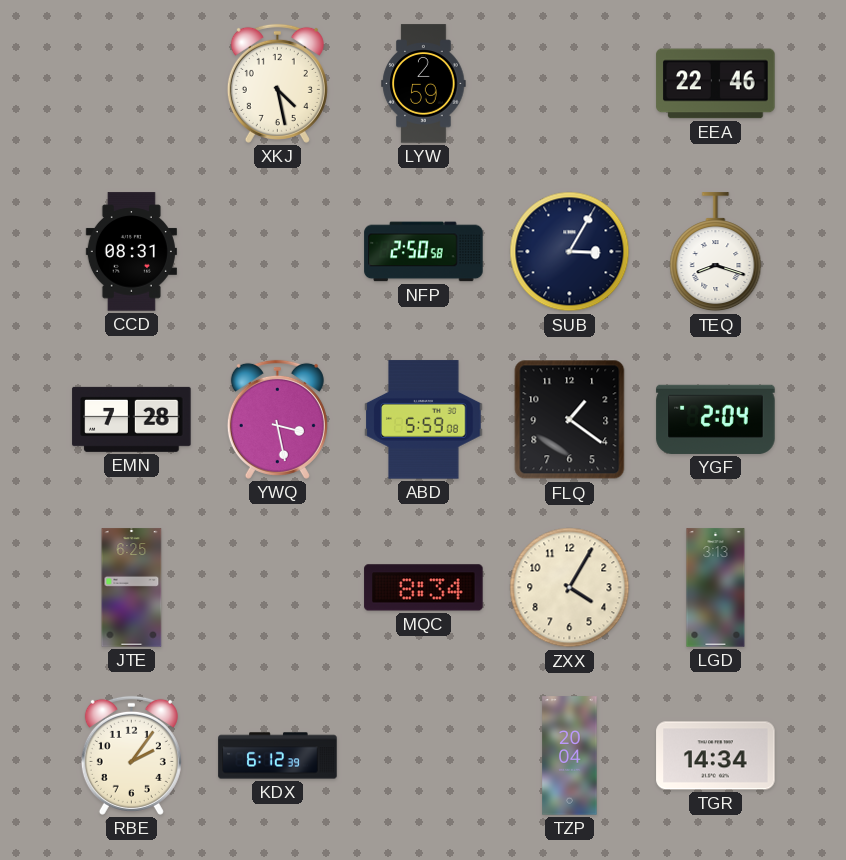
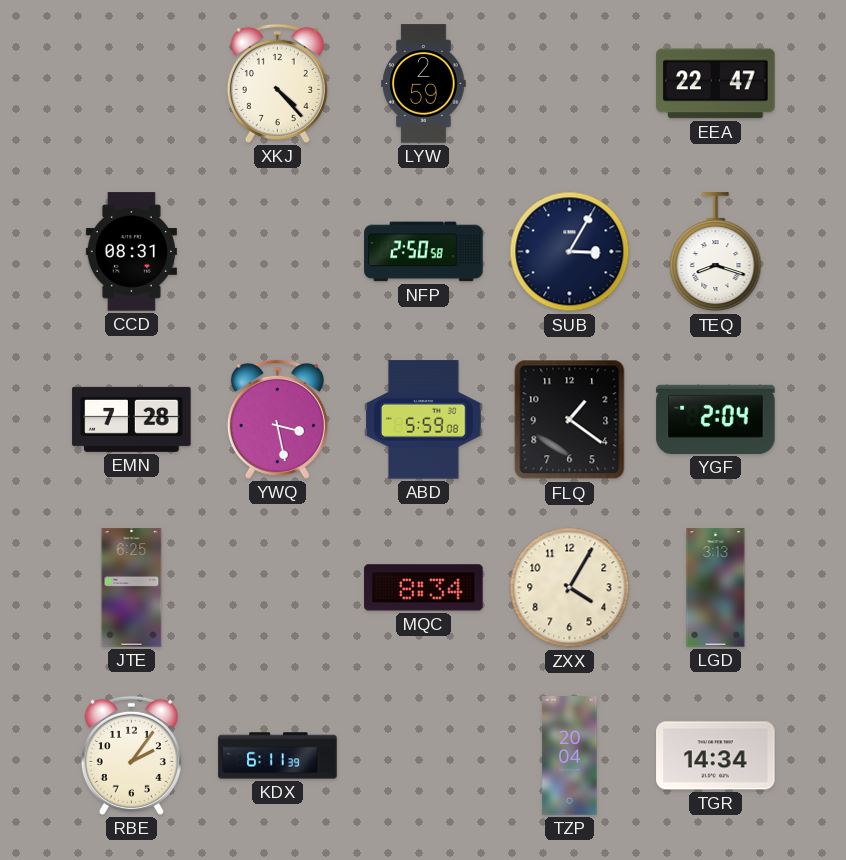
XKJ: 4:28 -> 4:23
EEA: 22:46 -> 22:47
KDX: 6:12 -> 6:11
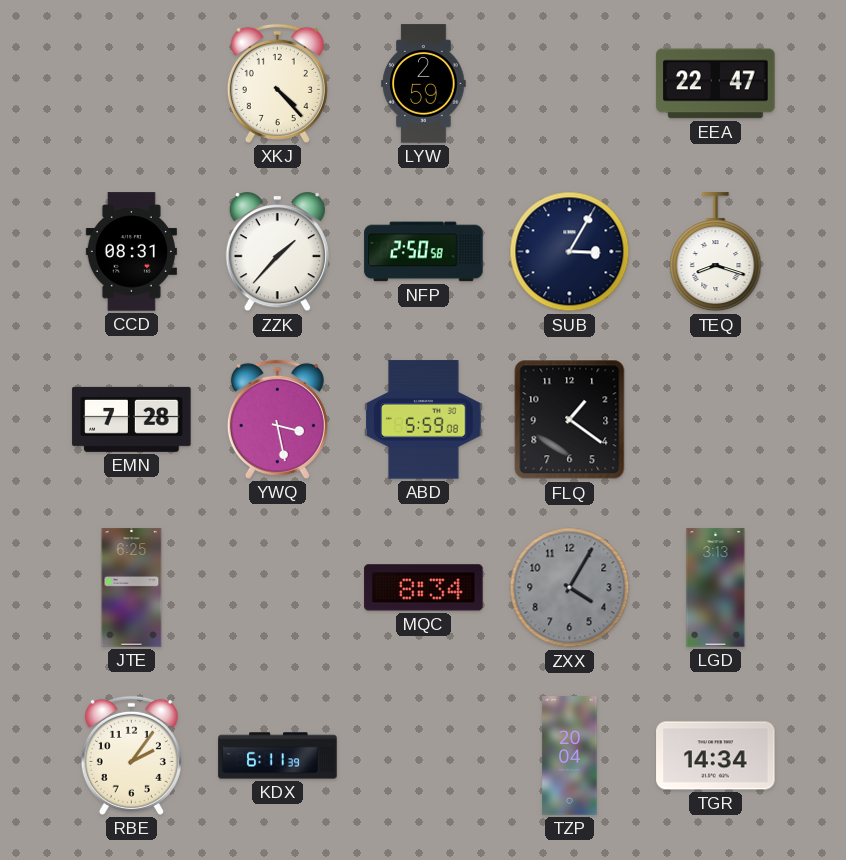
ZZK: none -> 1:37
YGF: 2:04 -> none
ZXX dial: cream -> grey
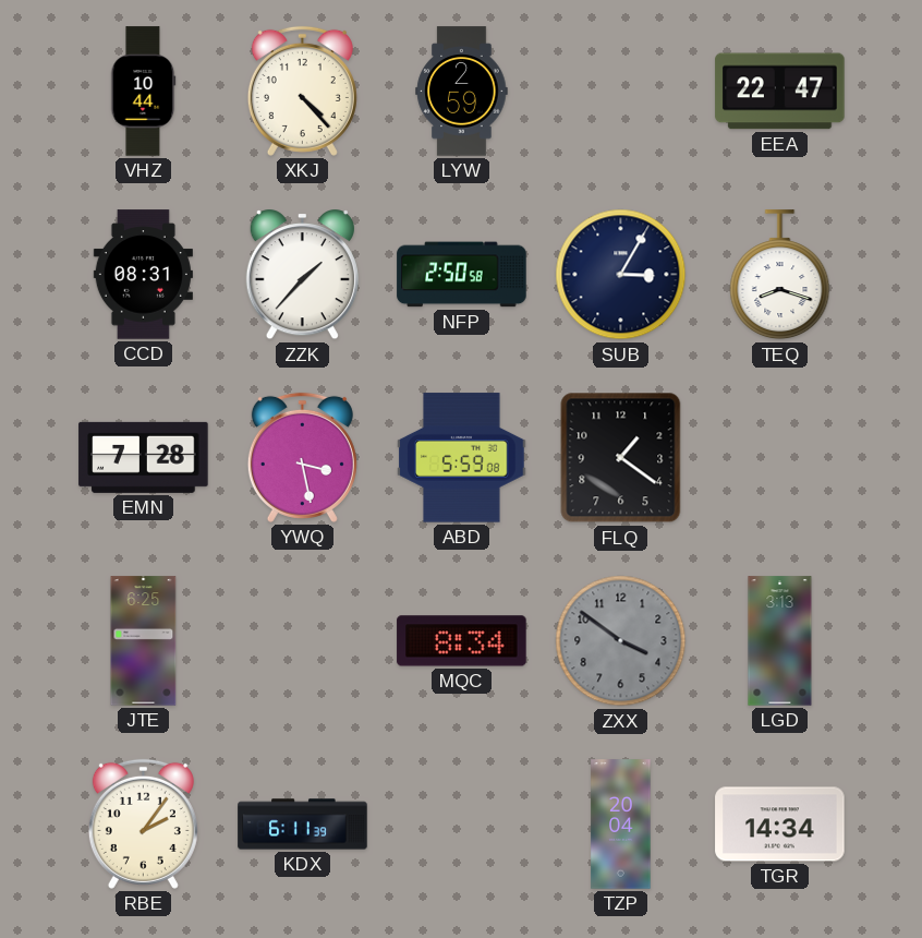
VHZ: none -> 10:44
ZXX: 4:05 -> 3:51
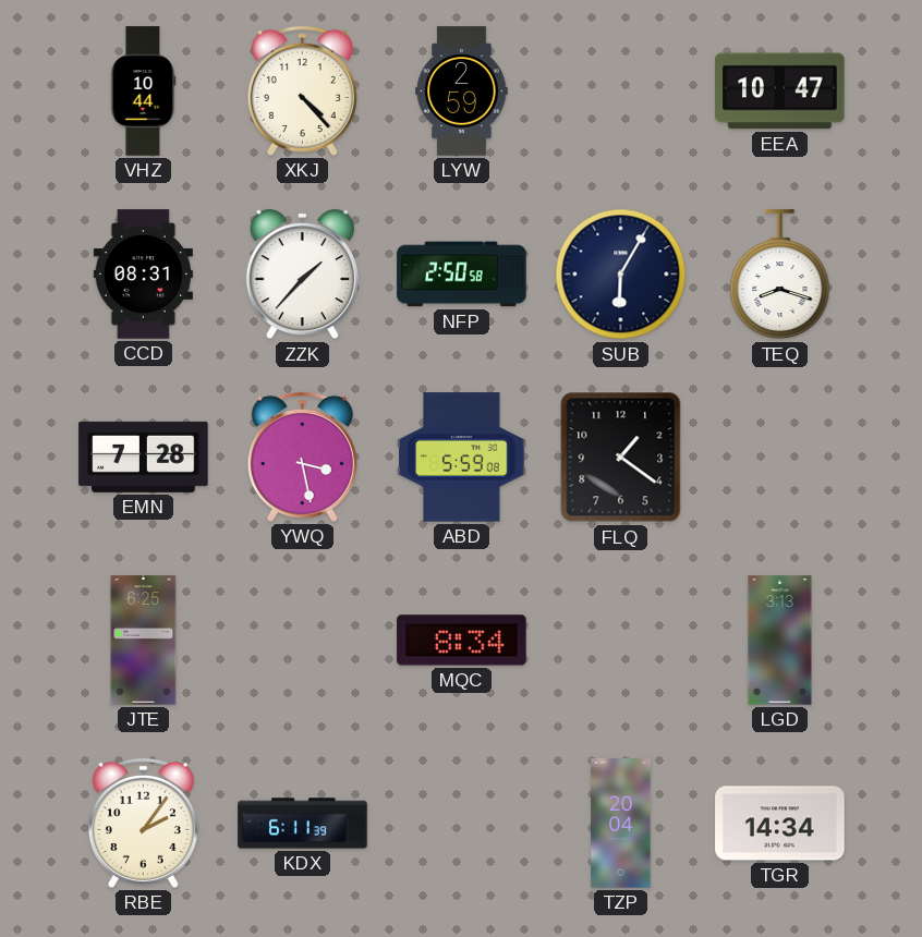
EEA: 22:47 -> 10:47
SUB: 3:05 -> 6:05
ZXX: 3:51 -> none
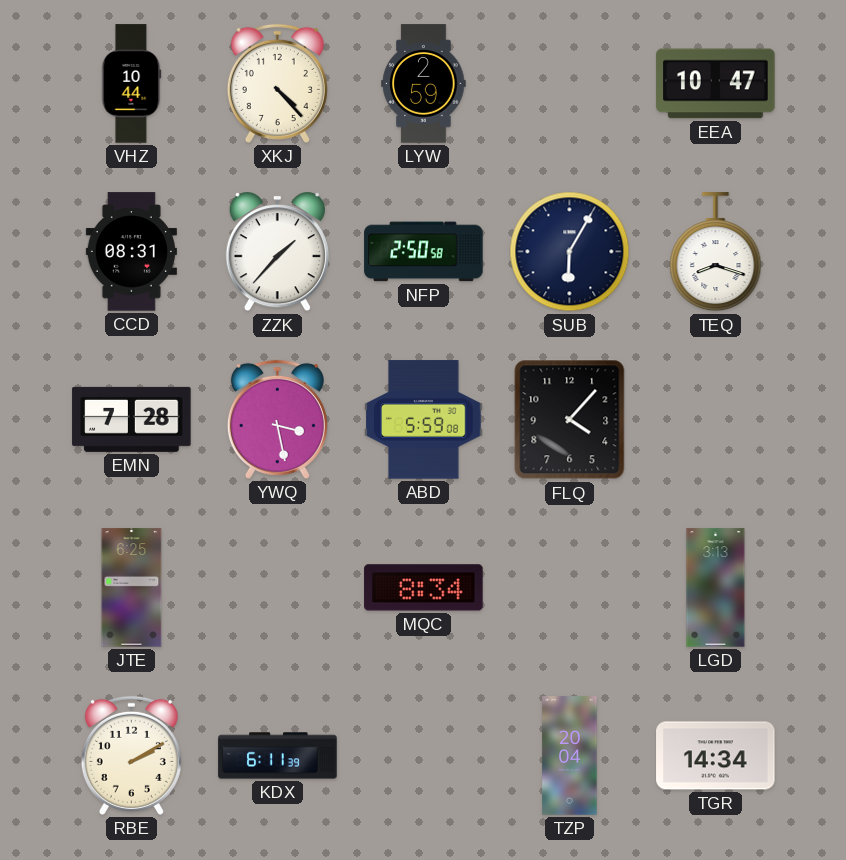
FLQ: 1:21 -> 4:07
RBE: 2:06 -> 2:10
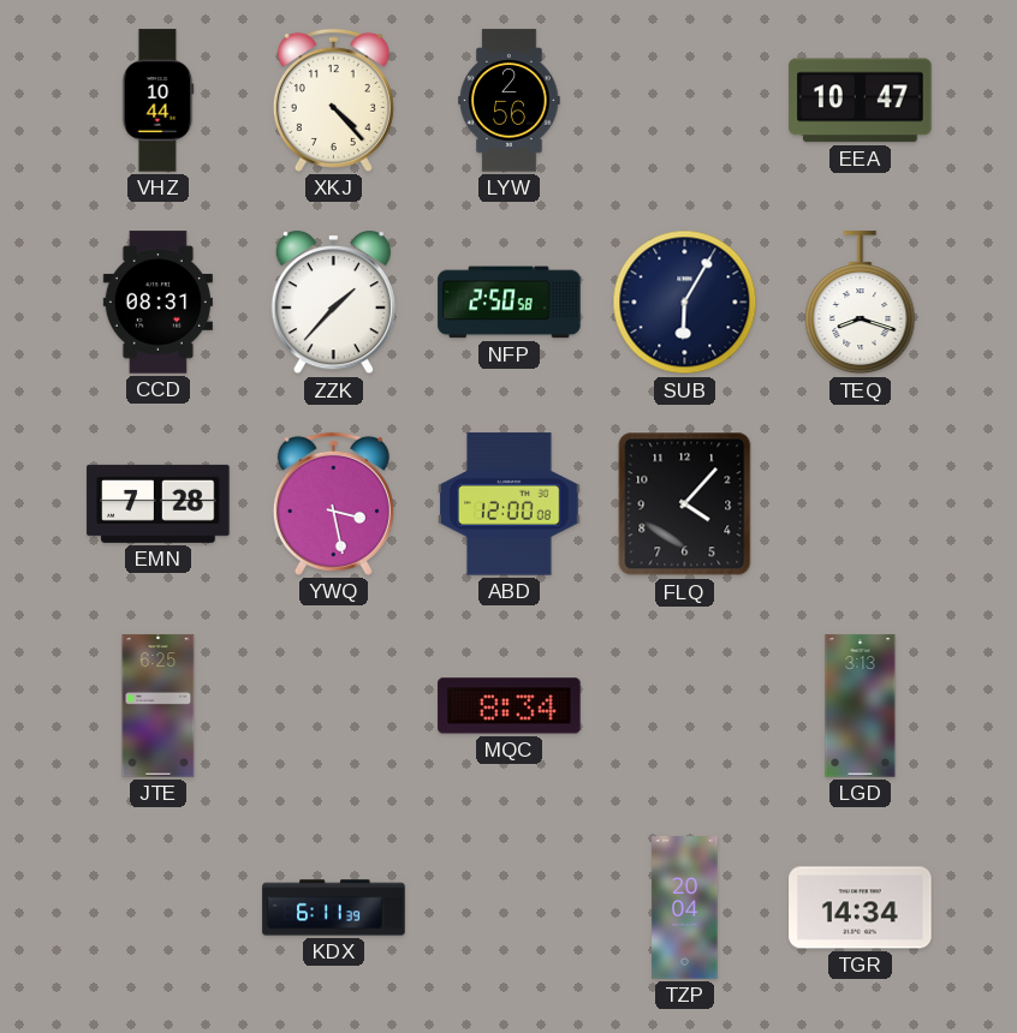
LYW: 2:59 -> 2:56
ABD: 5:59 -> 12:00
RBE: 2:10 -> none
